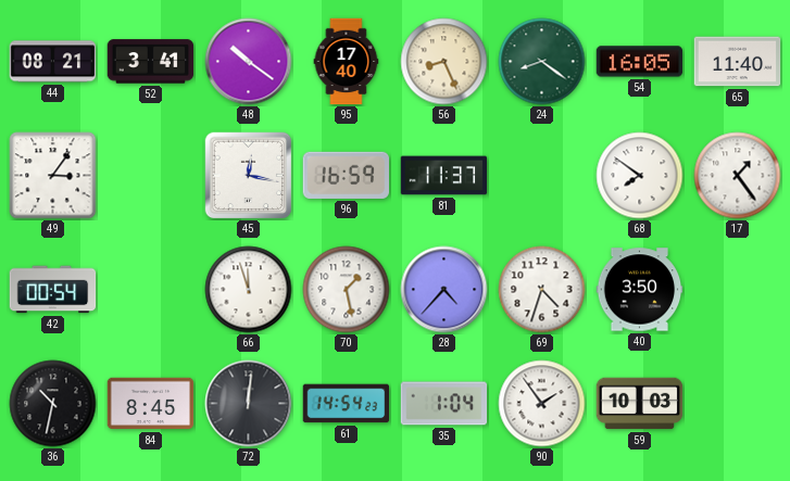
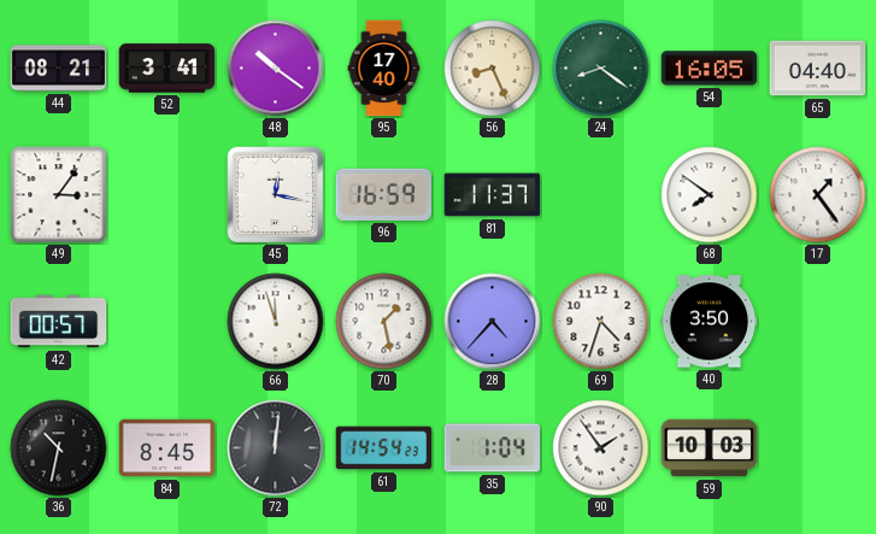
65: 11:40 -> 04:40
42: 00:54 -> 00:57
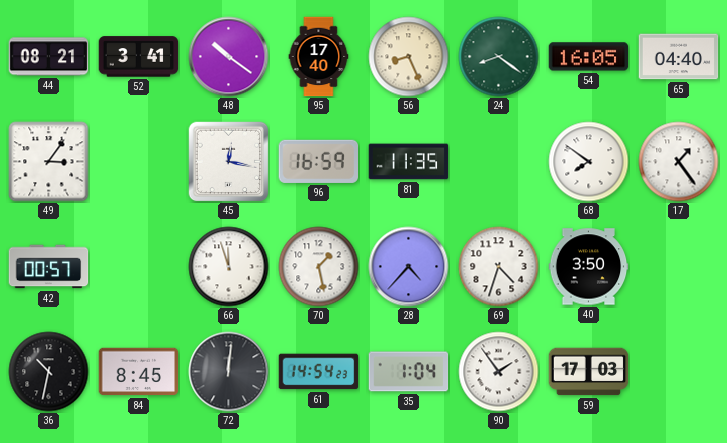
81: 11:37 -> 11:35
59: 10:03 -> 17:03
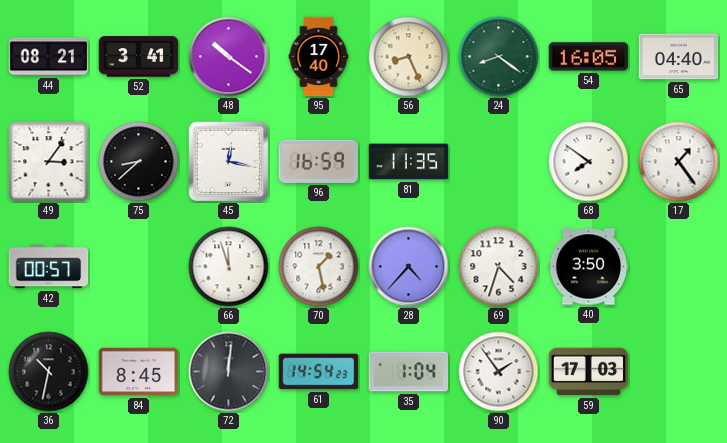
75: none -> 8:38
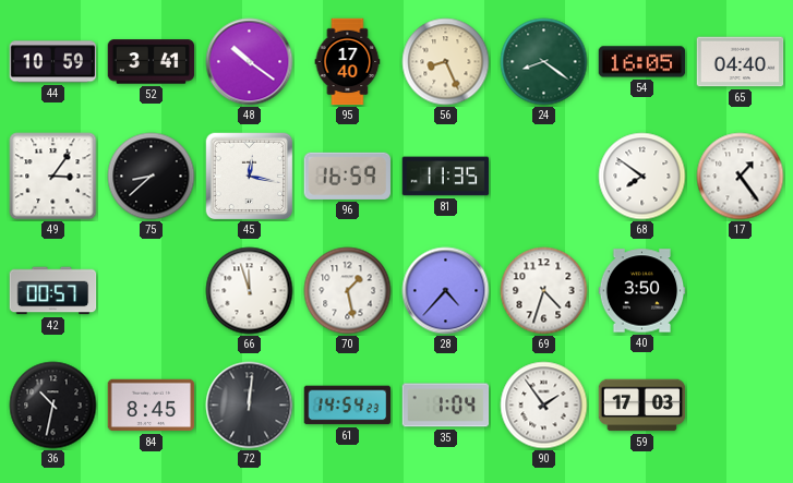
44: 08:21 -> 10:59
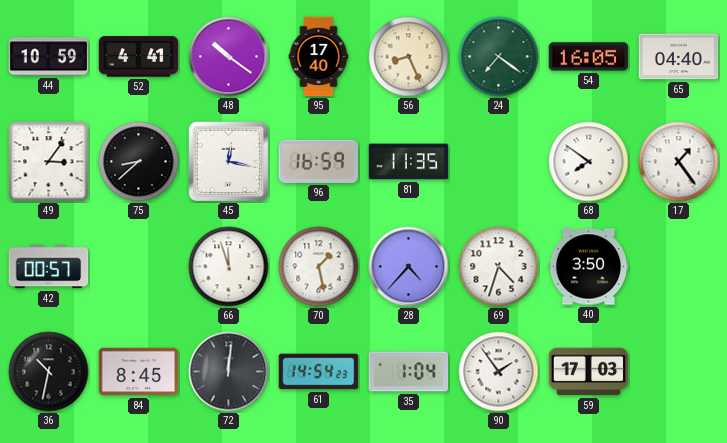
52: 3:41 -> 4:41
24: 8:21 -> 7:21
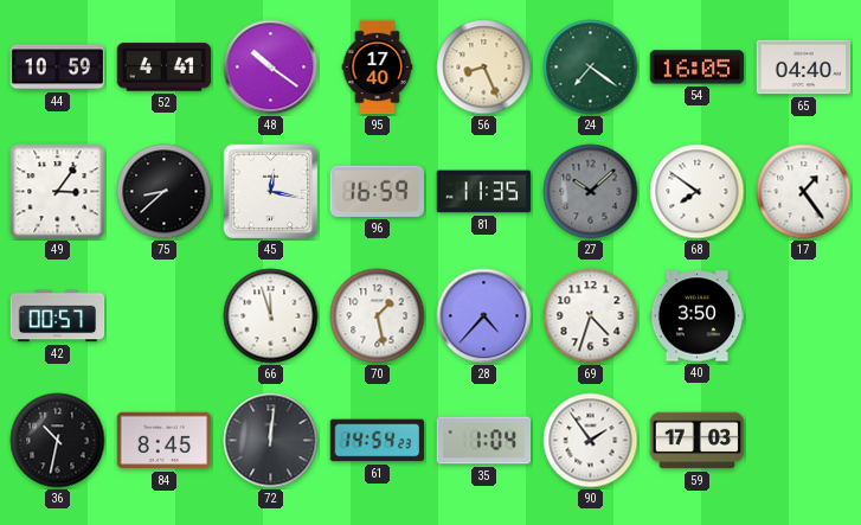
27: none -> 10:08
